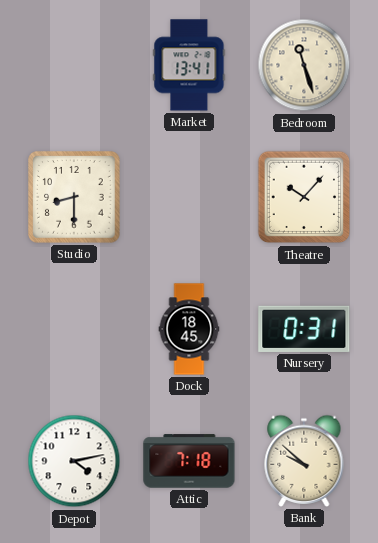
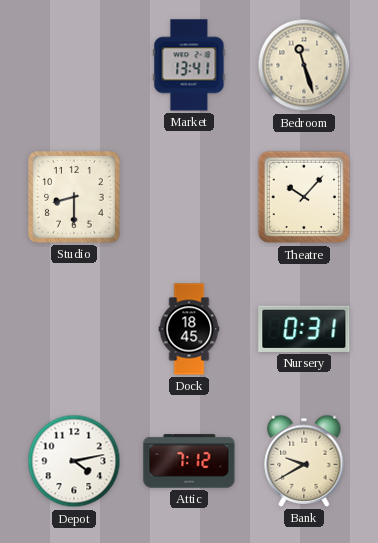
Attic: 7:18 -> 7:12
Bank: 9:52 -> 9:40
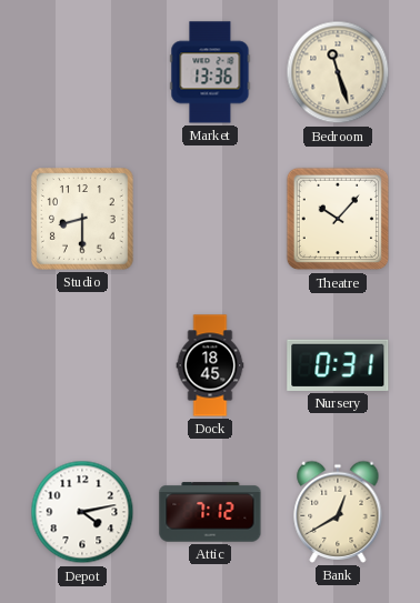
Market: 13:41 -> 13:36
Bank: 9:40 -> 12:40
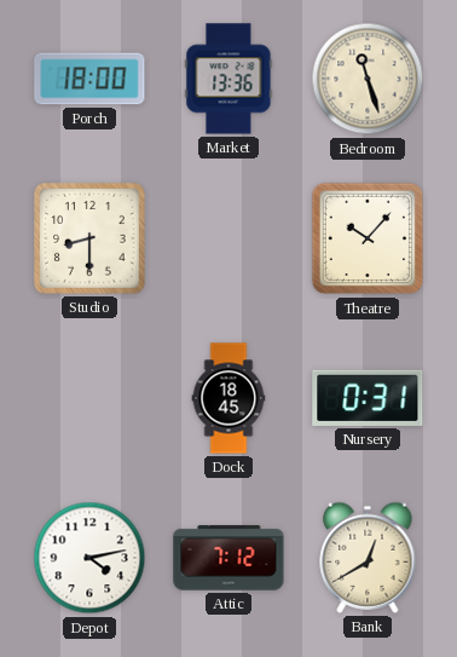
Porch: none -> 18:00
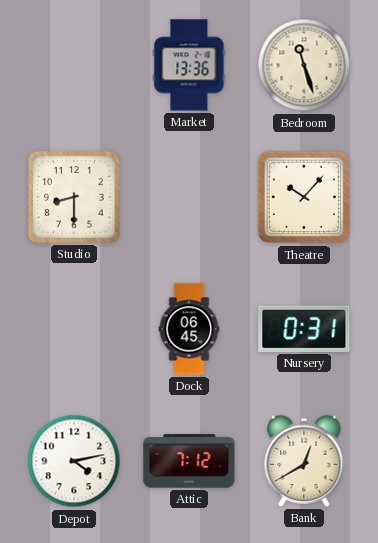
Porch: 18:00 -> none
Dock: 18:45 -> 06:45
